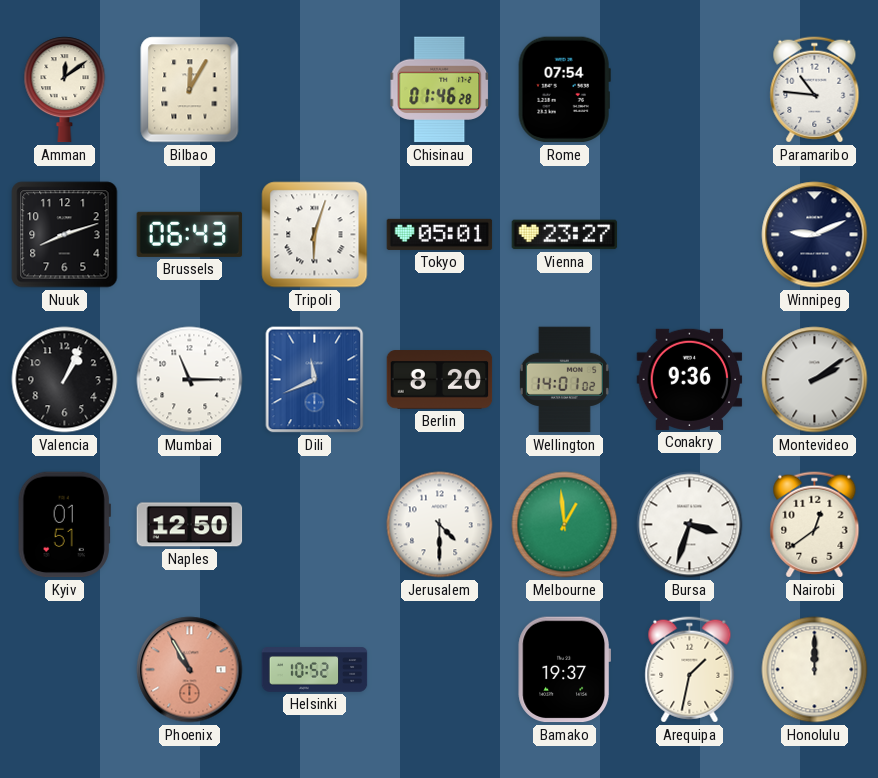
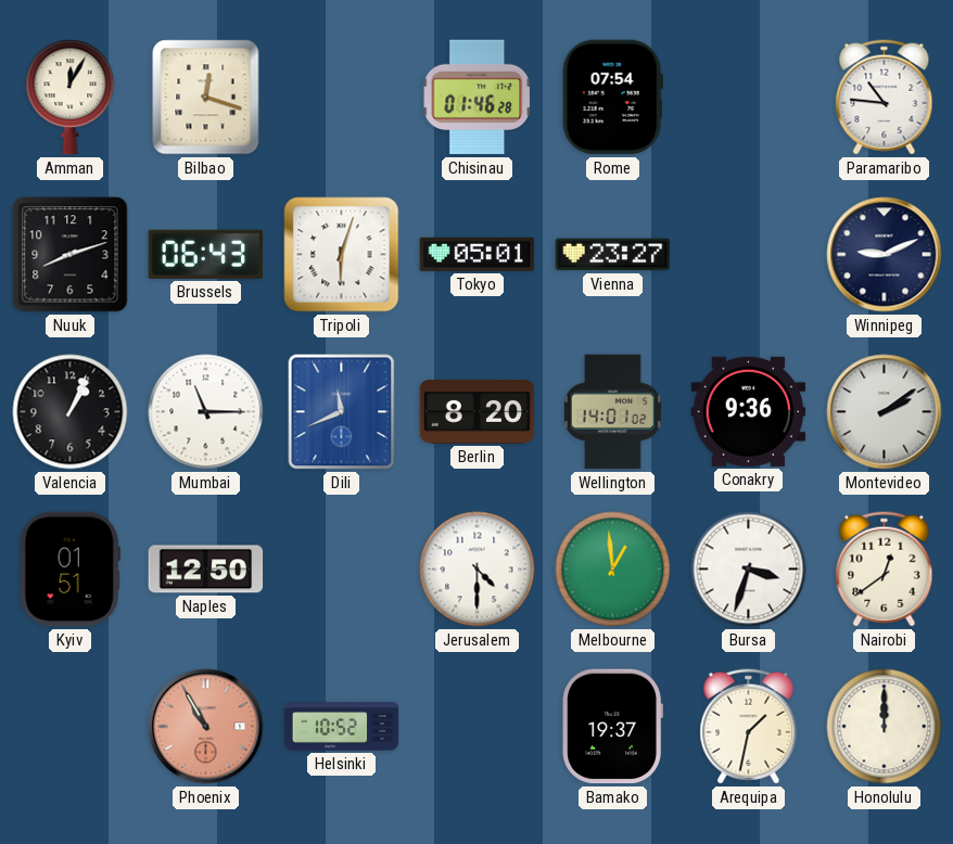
Amman: 12:09 -> 12:05
Bilbao: 12:05 -> 12:18
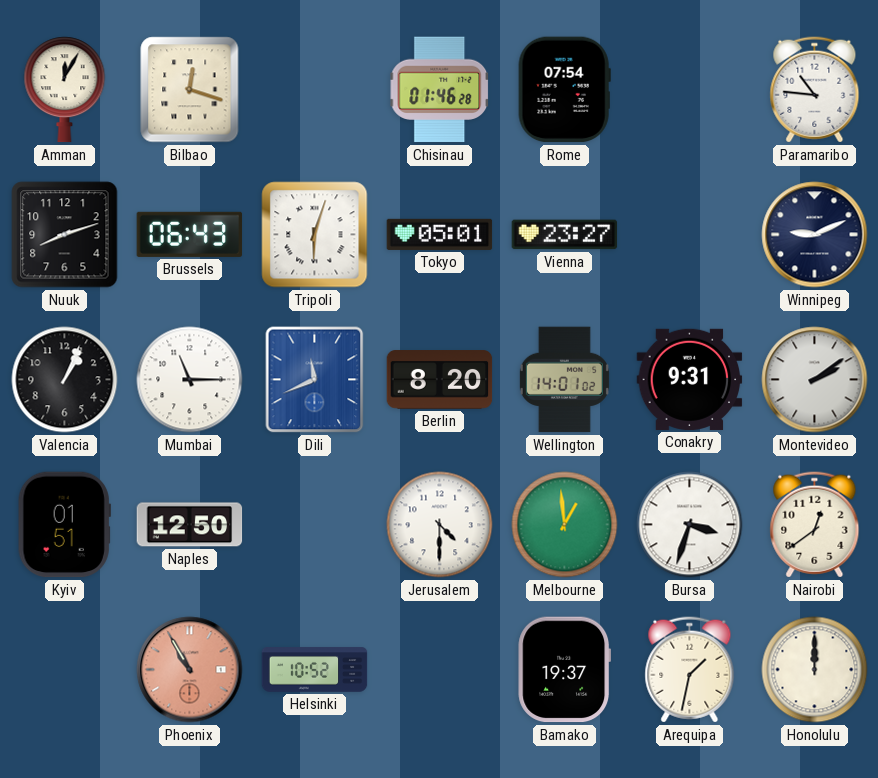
Conakry: 9:36 -> 9:31
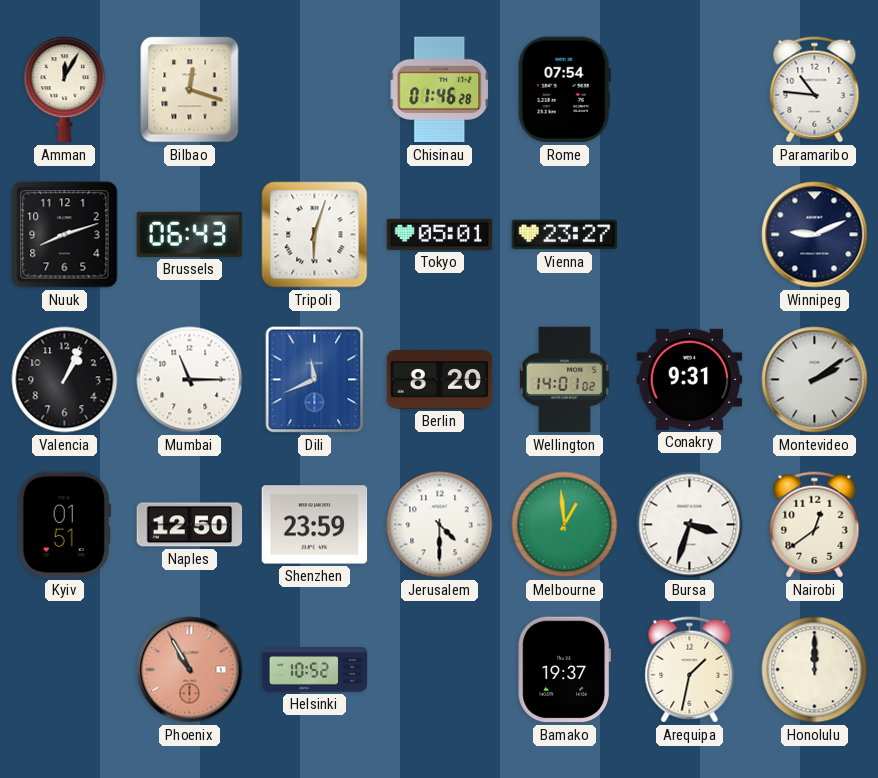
Shenzhen: none -> 23:59
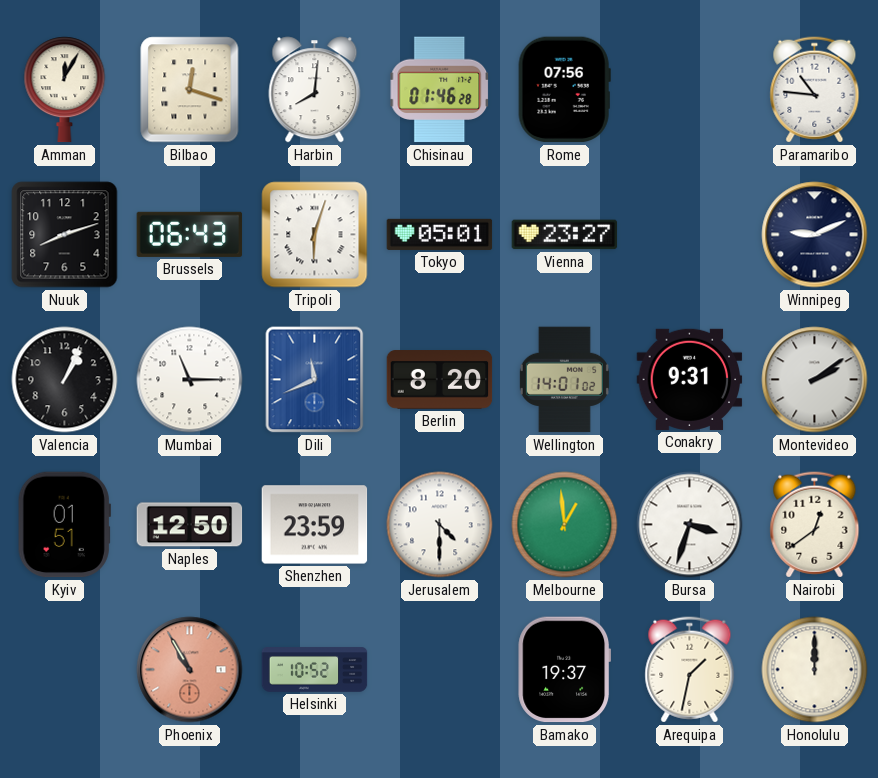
Harbin: none -> 8:01
Rome: 07:54 -> 07:56
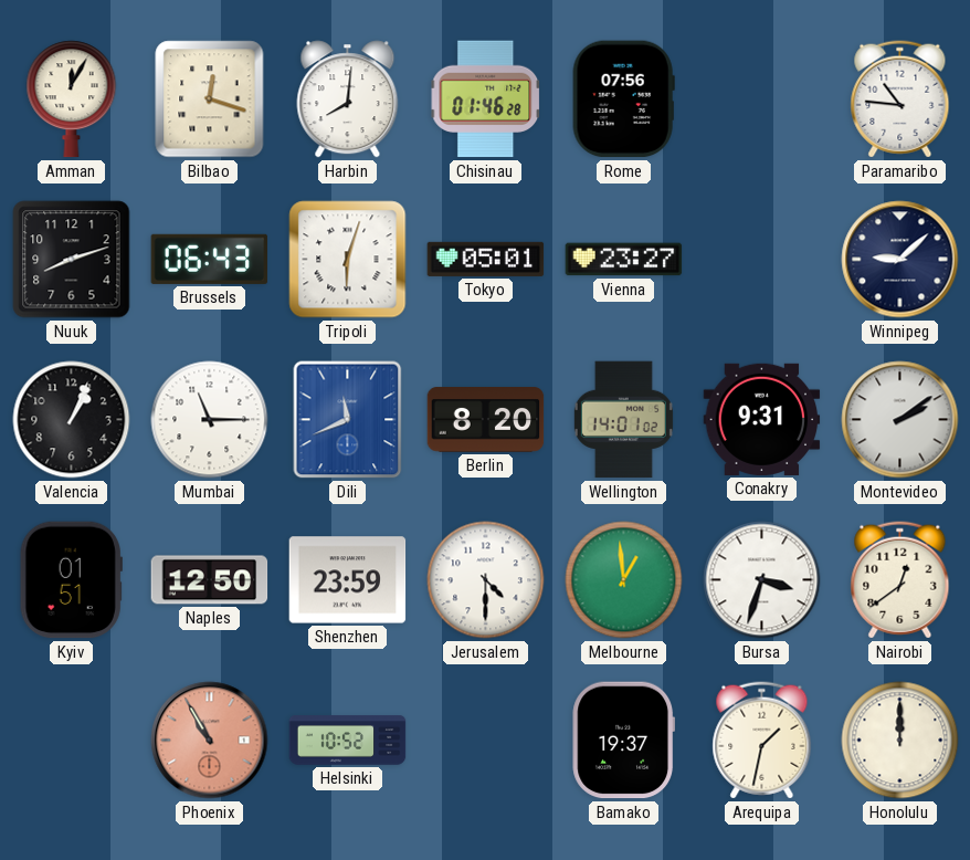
Winnipeg: 9:11 -> 9:08
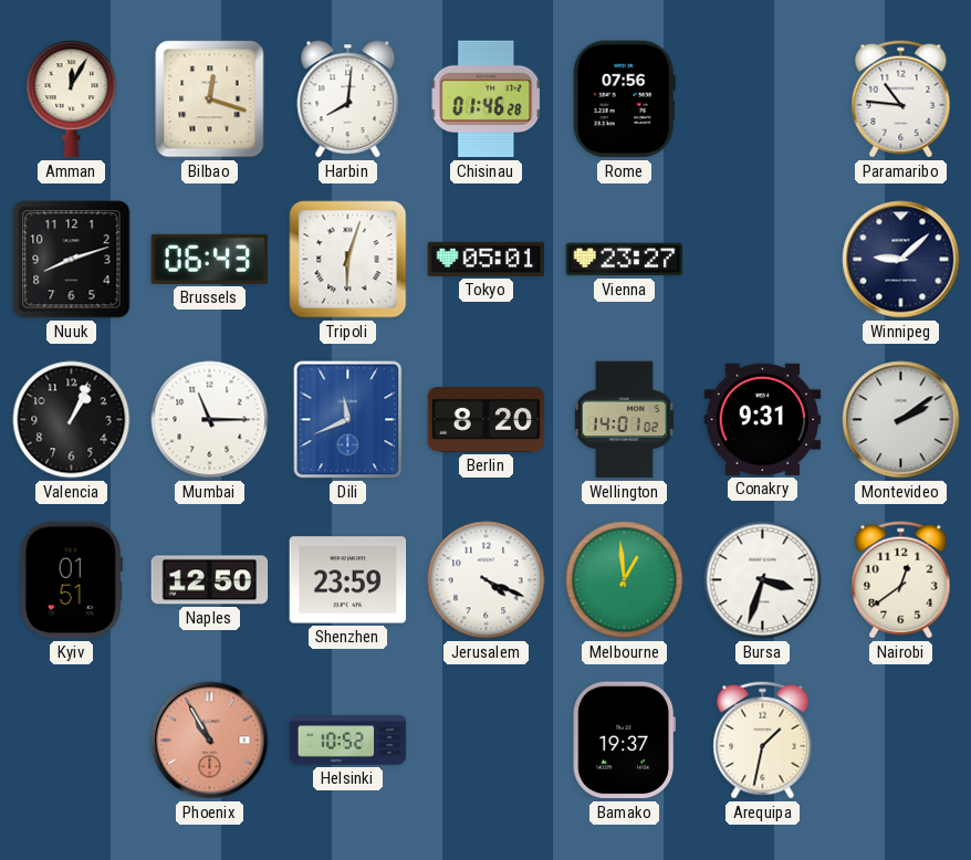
Jerusalem: 4:30 -> 4:19
Honolulu: 12:00 -> none
